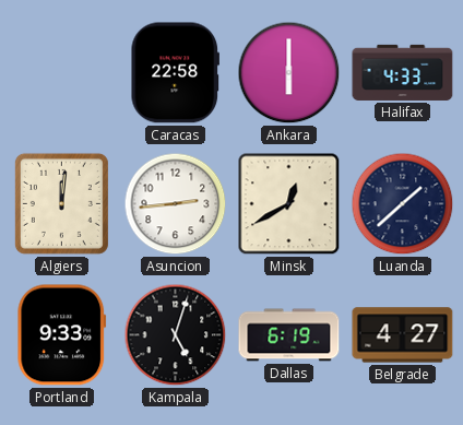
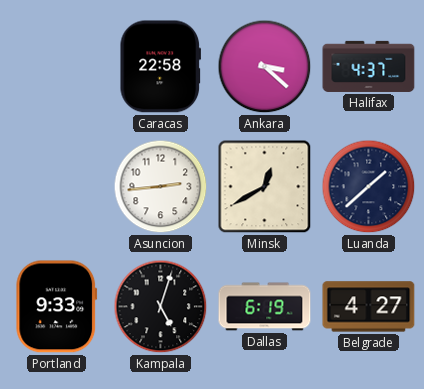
Ankara: 6:00 -> 3:22
Halifax: 4:33 -> 4:37
Algiers: 12:01 -> none
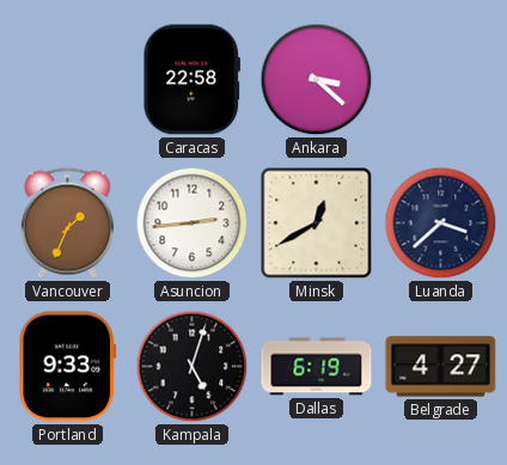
Halifax: 4:37 -> none
Vancouver: none -> 1:34
Luanda: 1:38 -> 3:38
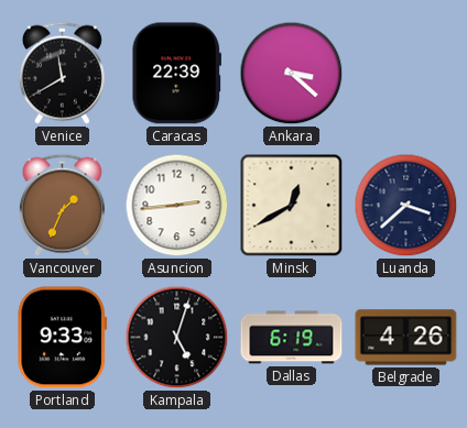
Venice: none -> 11:40
Caracas: 22:58 -> 22:39
Belgrade: 4:27 -> 4:26
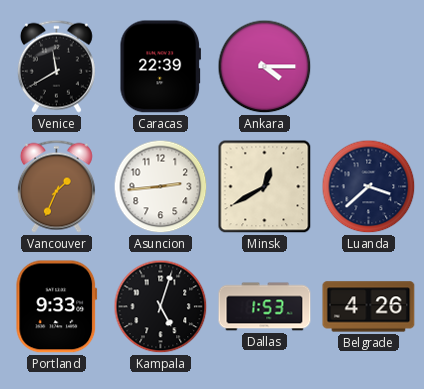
Ankara: 3:22 -> 4:15
Dallas: 6:19 -> 1:53
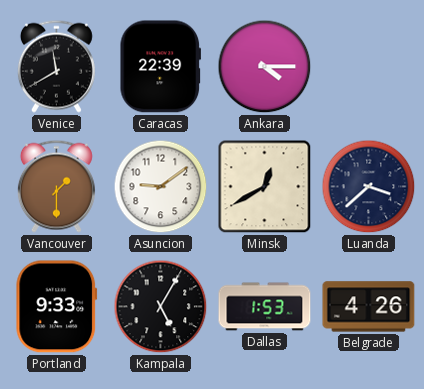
Vancouver: 1:34 -> 1:30
Asuncion: 2:44 -> 9:09
Kampala: 5:03 -> 5:05
